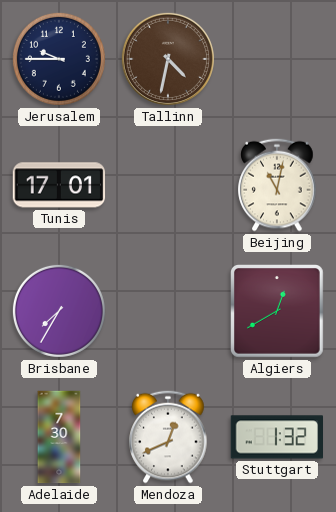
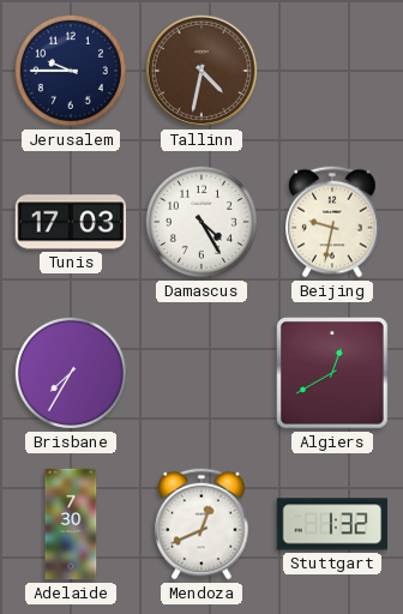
Tunis: 17:01 -> 17:03
Damascus: none -> 4:25
Beijing: 11:02 -> 9:32
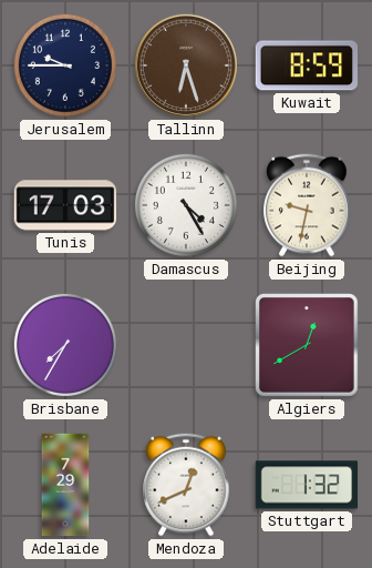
Tallinn: 4:32 -> 6:27
Kuwait: none -> 8:59
Adelaide: 7:30 -> 7:29
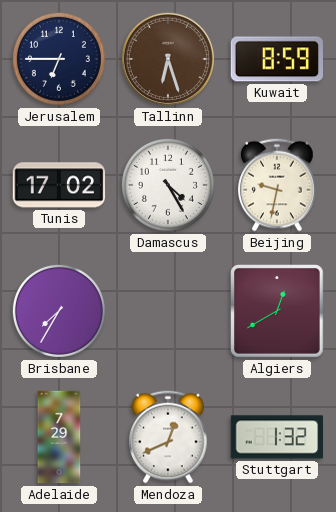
Jerusalem: 9:45 -> 6:45
Tunis: 17:03 -> 17:02
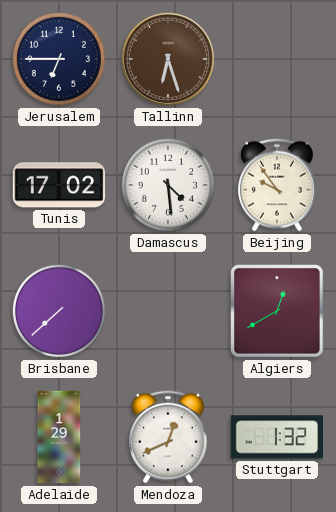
Kuwait: 8:59 -> none
Damascus: 4:25 -> 4:29
Beijing: 9:32 -> 9:54
Brisbane: 7:35 -> 7:38
Adelaide: 7:29 -> 1:29
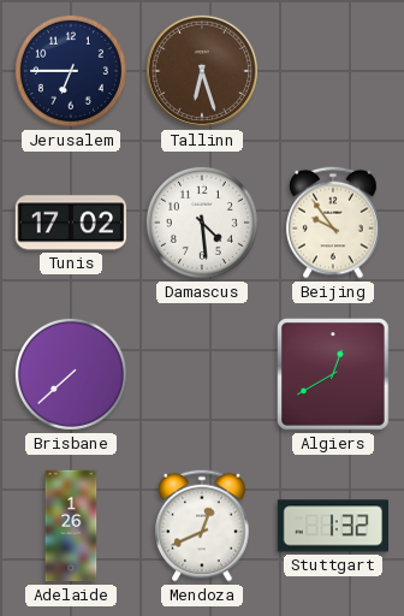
Adelaide: 1:29 -> 1:26
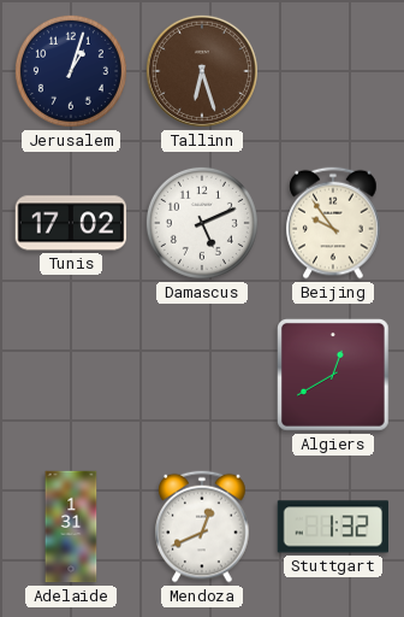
Jerusalem: 6:45 -> 1:03
Damascus: 4:29 -> 5:11
Brisbane: 7:38 -> none
Adelaide: 1:26 -> 1:31
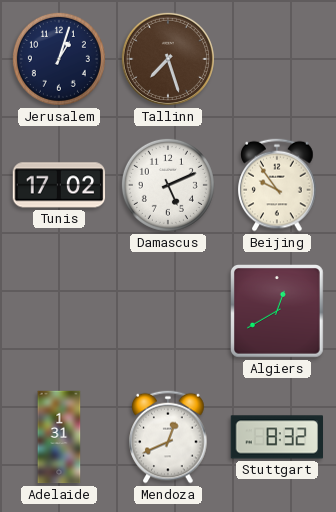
Tallinn: 6:27 -> 7:27
Stuttgart: 1:32 -> 8:32
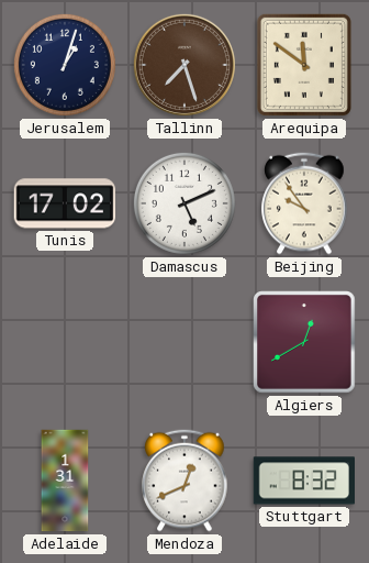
Arequipa: none -> 11:51
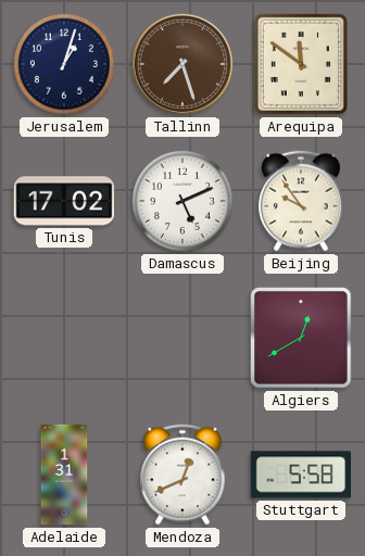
Stuttgart: 8:32 -> 5:58
